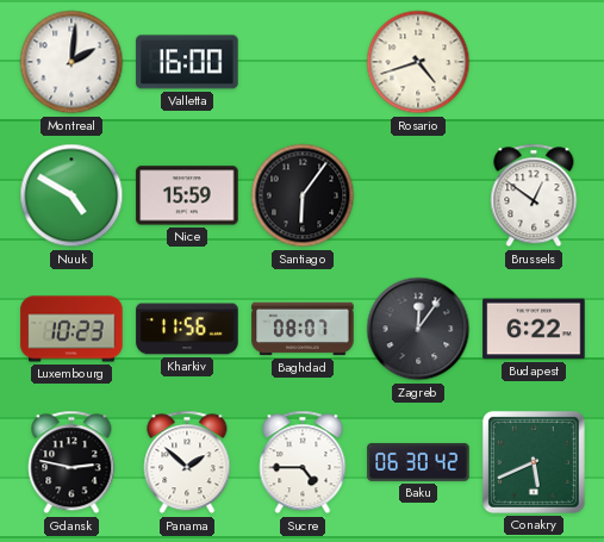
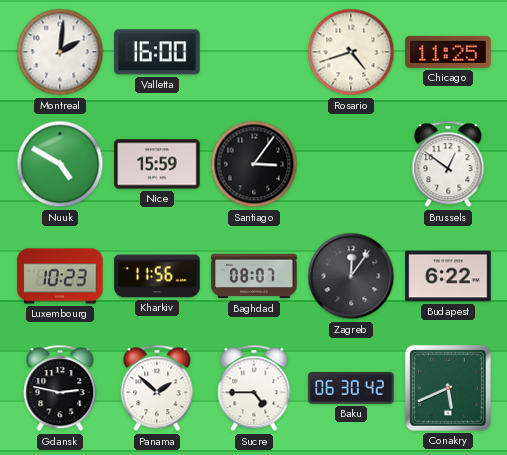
Chicago: none -> 11:25
Santiago: 6:06 -> 3:06
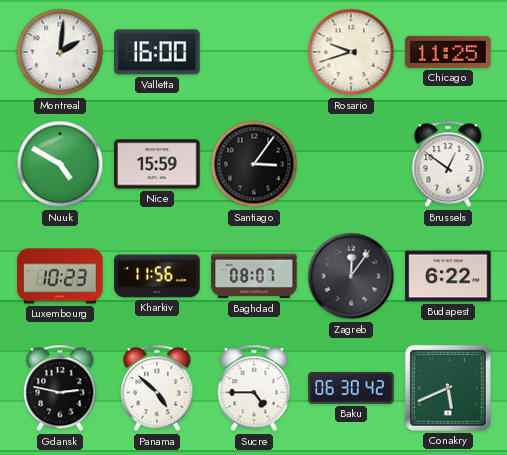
Rosario: 4:42 -> 9:42
Panama: 1:52 -> 4:52
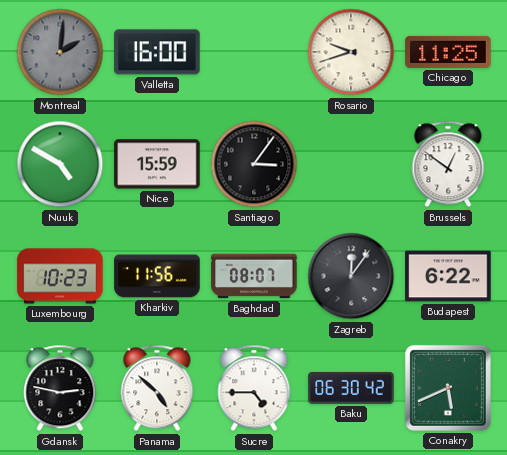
Montreal dial: white -> grey
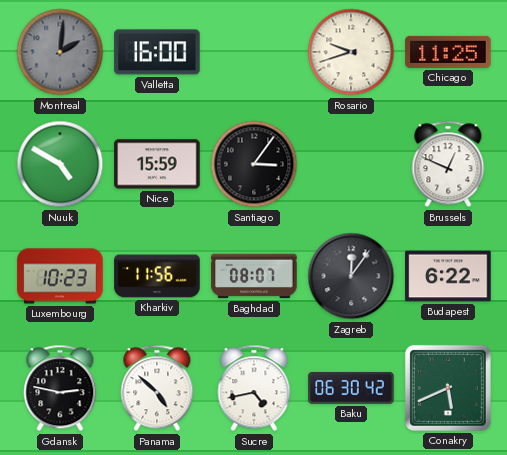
Brussels: 12:51 -> 12:49
Sucre: 4:45 -> 4:43
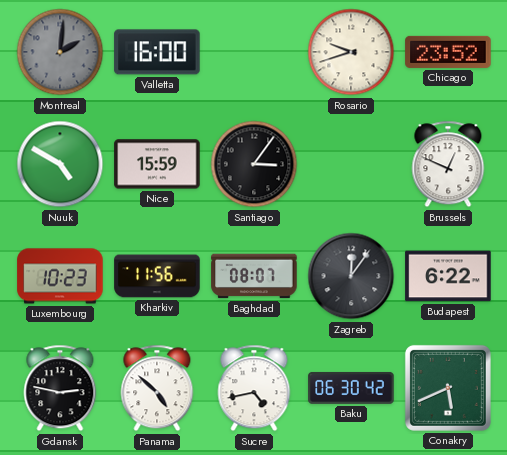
Chicago: 11:25 -> 23:52
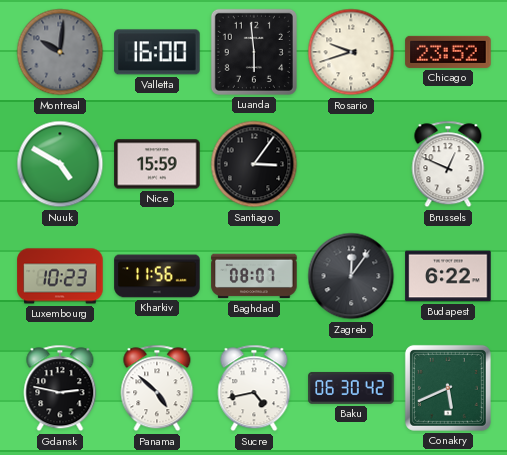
Montreal: 2:01 -> 10:01
Luanda: none -> 5:59
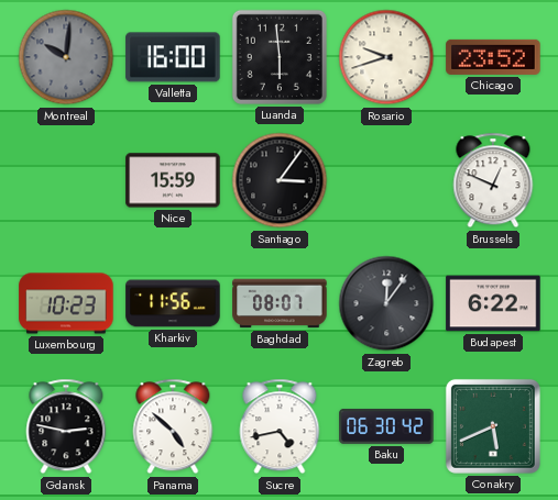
Nuuk: 4:50 -> none
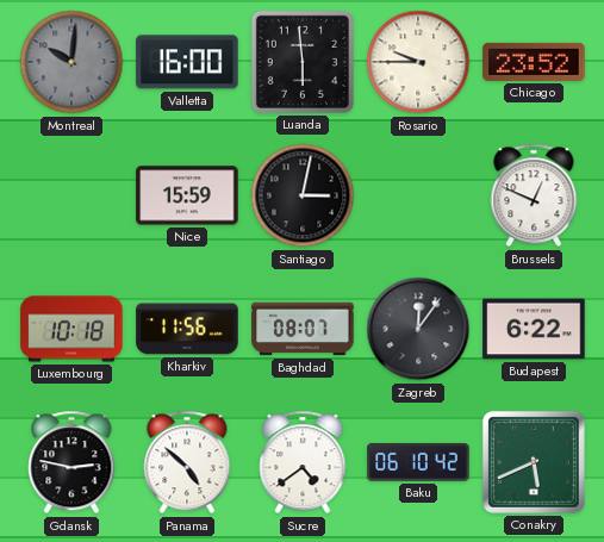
Rosario: 9:42 -> 9:45
Santiago: 3:06 -> 3:02
Luxembourg: 10:23 -> 10:18
Sucre: 4:43 -> 4:39
Baku: 06:30 -> 06:10
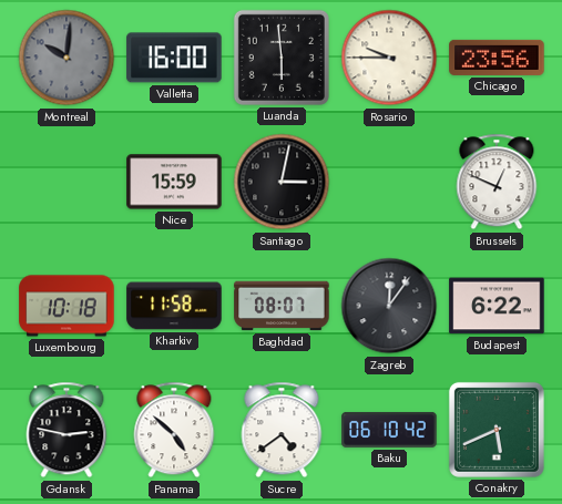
Chicago: 23:52 -> 23:56
Kharkiv: 11:56 -> 11:58
